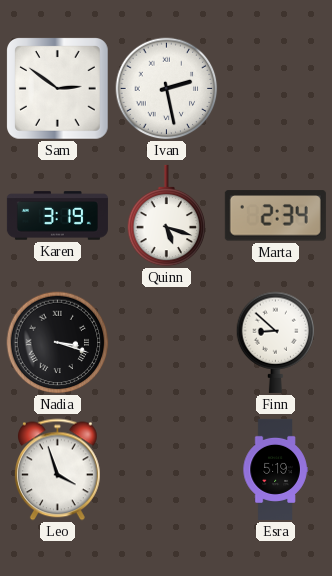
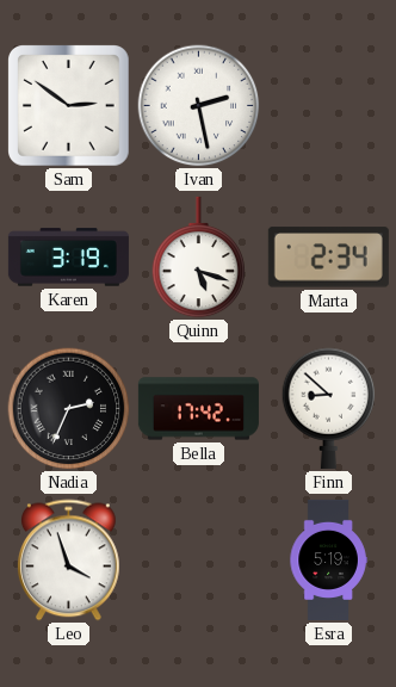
Nadia: 3:18 -> 2:34
Bella: none -> 17:42
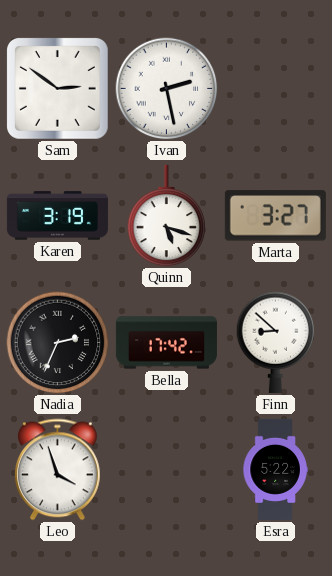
Marta: 2:34 -> 3:27
Esra: 5:19 -> 5:22
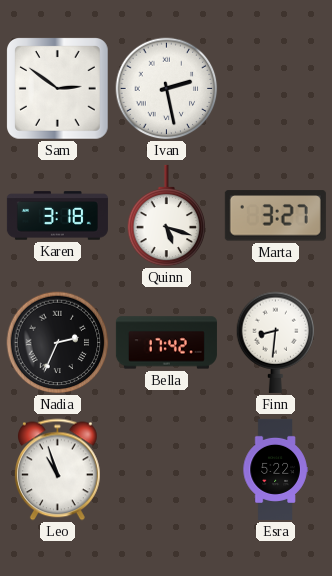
Karen: 3:19 -> 3:18
Finn: 8:52 -> 8:31
Leo: 3:57 -> 10:57
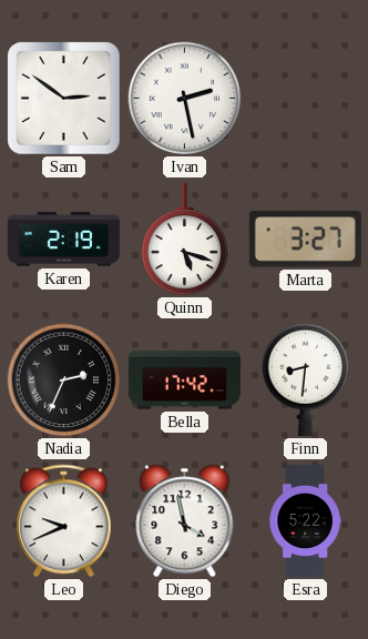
Karen: 3:18 -> 2:19
Leo: 10:57 -> 9:41
Diego: none -> 3:58
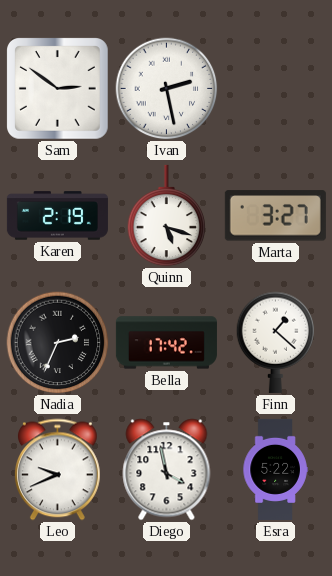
Finn: 8:31 -> 1:22
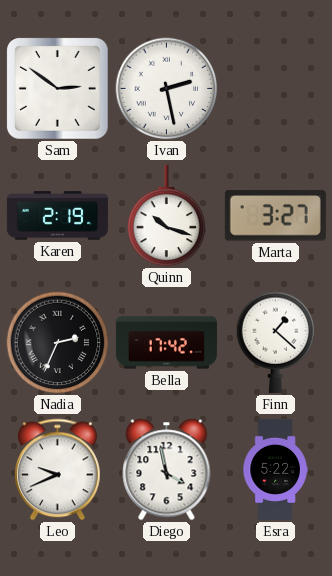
Quinn: 5:18 -> 10:18
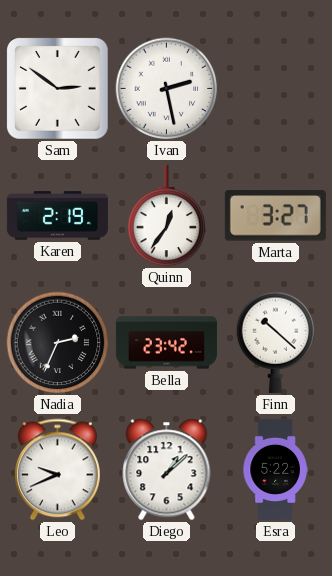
Quinn: 10:18 -> 12:36
Bella: 17:42 -> 23:42
Finn: 1:22 -> 10:22
Diego: 3:58 -> 1:08
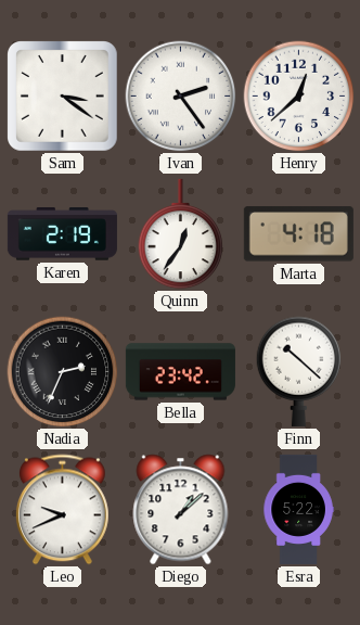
Sam: 2:51 -> 3:21
Ivan: 2:28 -> 2:24
Henry: none -> 12:38
Marta: 3:27 -> 4:18
